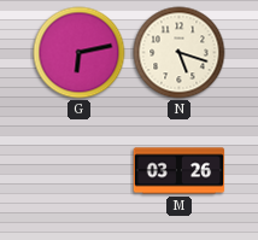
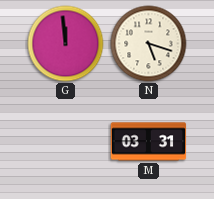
G: 6:13 -> 11:59
M: 03:26 -> 03:31
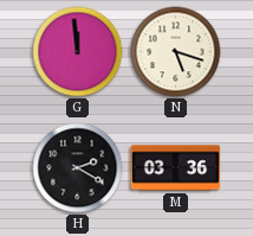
H: none -> 2:20
M: 03:31 -> 03:36
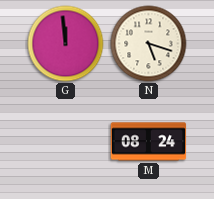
H: 2:20 -> none
M: 03:36 -> 08:24
